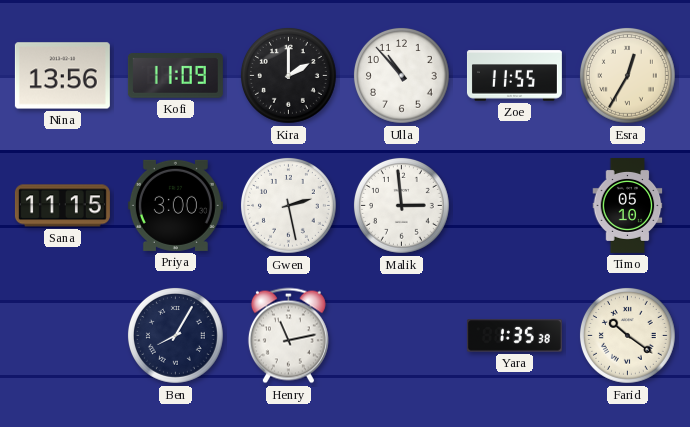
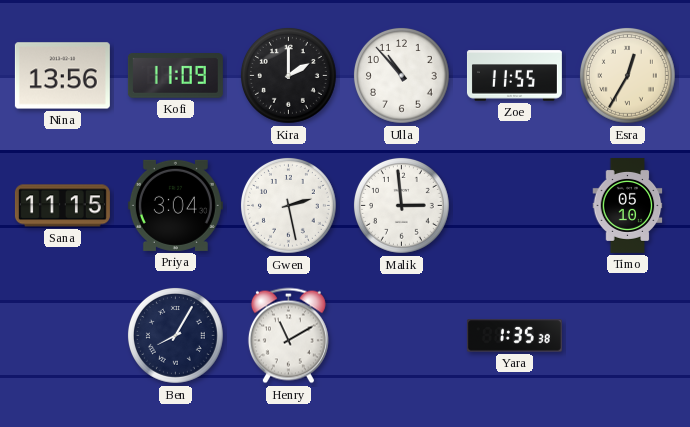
Priya: 3:00 -> 3:04
Henry: 11:13 -> 11:10
Farid: 10:21 -> none
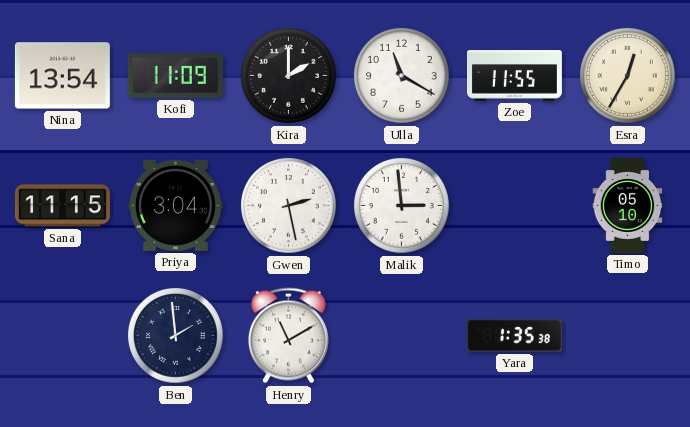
Nina: 13:56 -> 13:54
Ulla: 10:53 -> 11:20
Ben: 8:05 -> 1:59
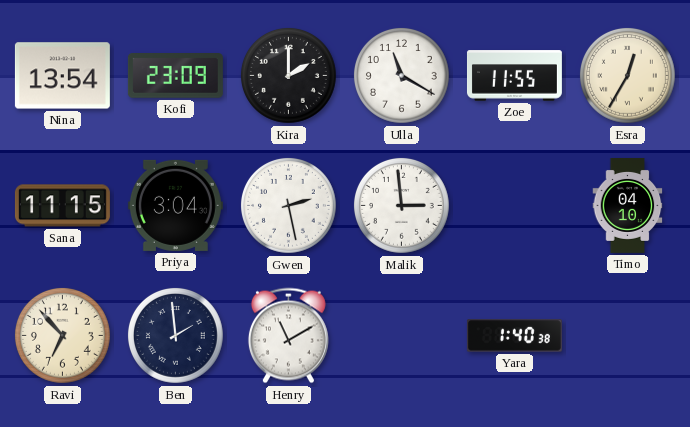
Kofi: 11:09 -> 23:09
Timo: 05:10 -> 04:10
Ravi: none -> 6:53
Yara: 1:35 -> 1:40
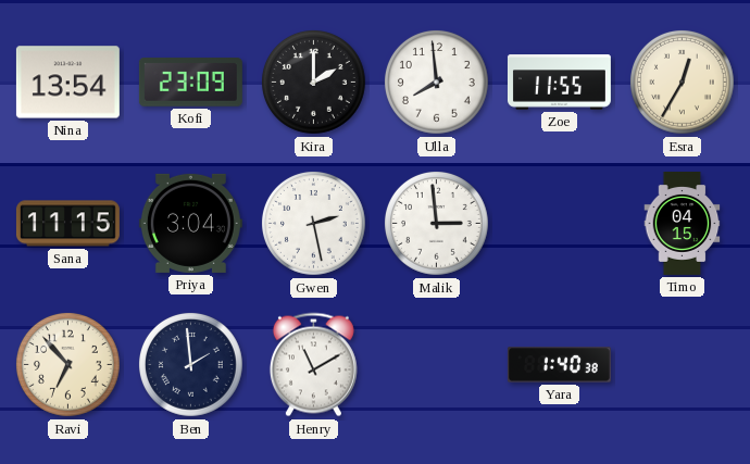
Ulla: 11:20 -> 7:59
Timo: 04:10 -> 04:15
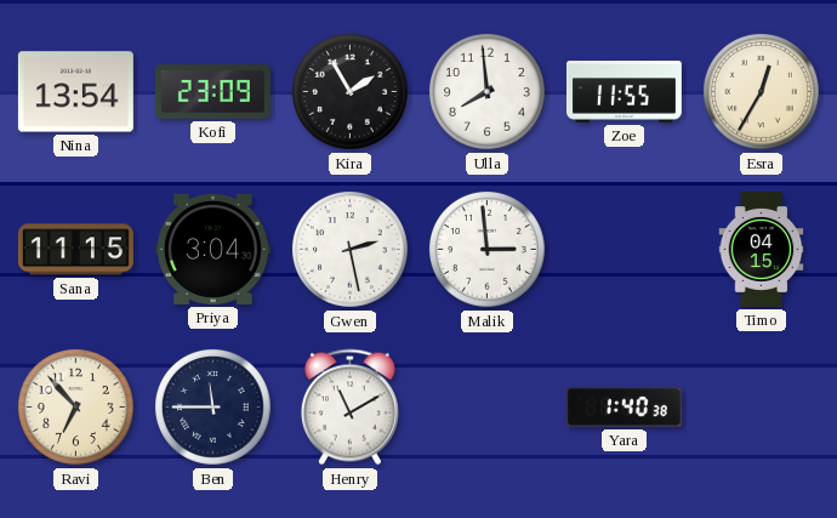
Kira: 2:00 -> 1:55
Ben: 1:59 -> 11:45
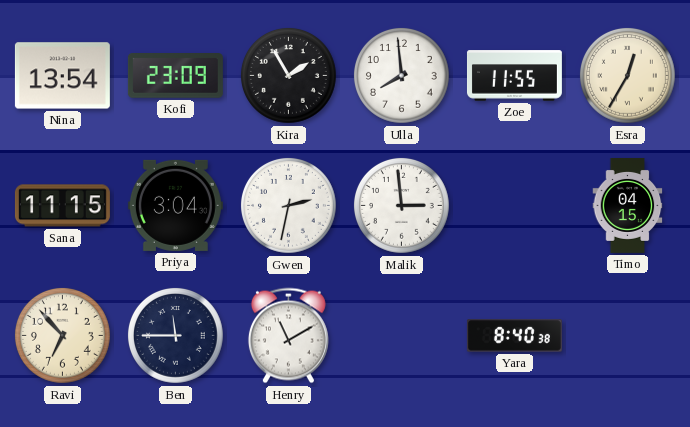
Gwen: 2:28 -> 2:32
Yara: 1:40 -> 8:40
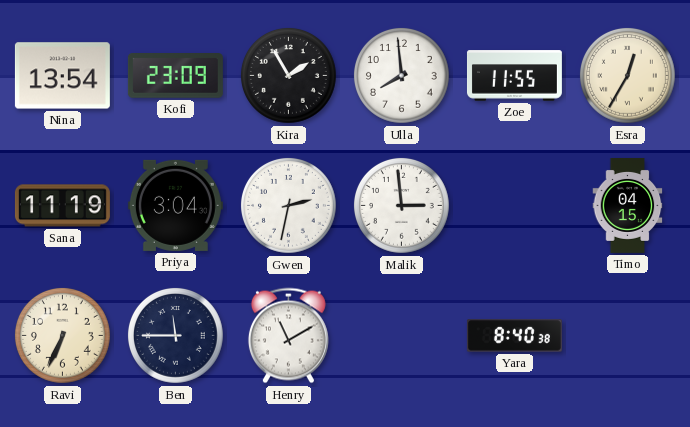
Sana: 11:15 -> 11:19
Ravi: 6:53 -> 6:34
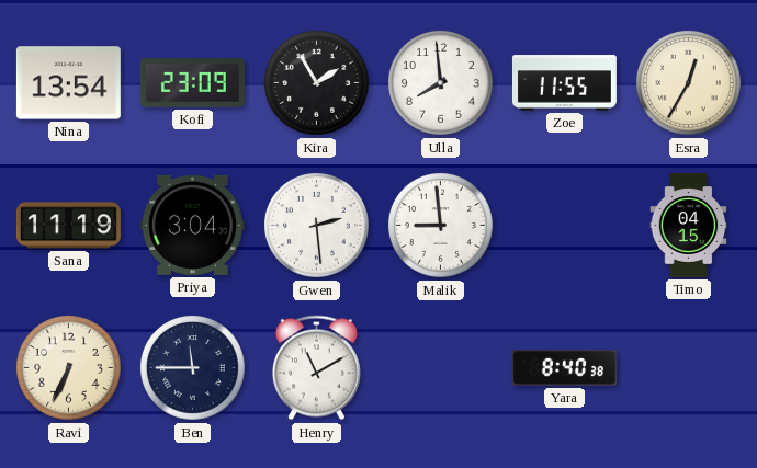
Gwen: 2:32 -> 2:29
Malik: 2:59 -> 8:59
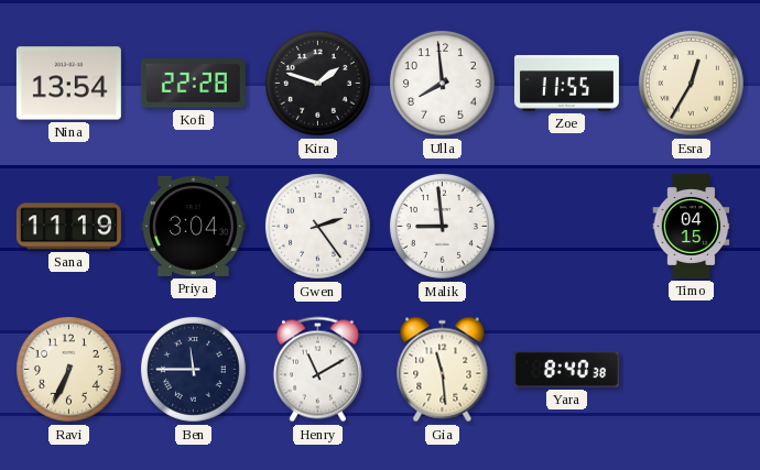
Kofi: 23:09 -> 22:28
Kira: 1:55 -> 1:48
Gwen: 2:29 -> 2:24
Gia: none -> 11:29
